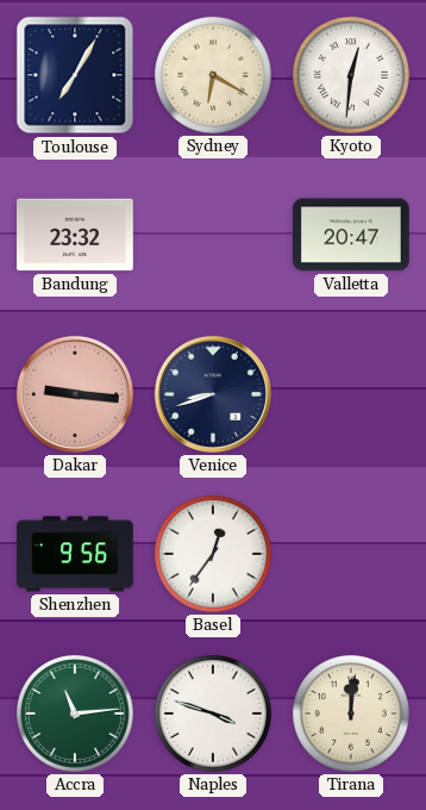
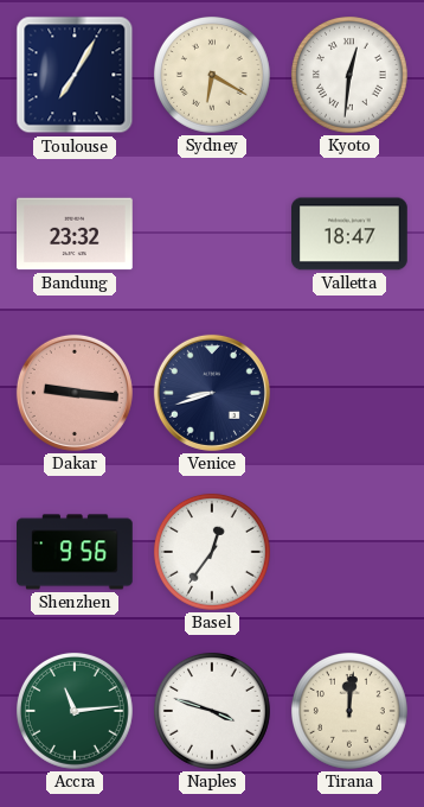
Valletta: 20:47 -> 18:47
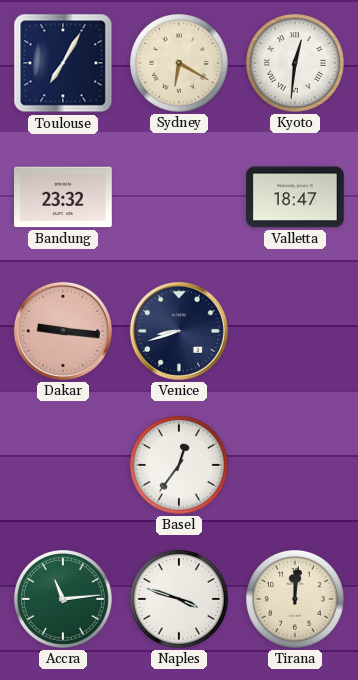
Shenzhen: 9:56 -> none
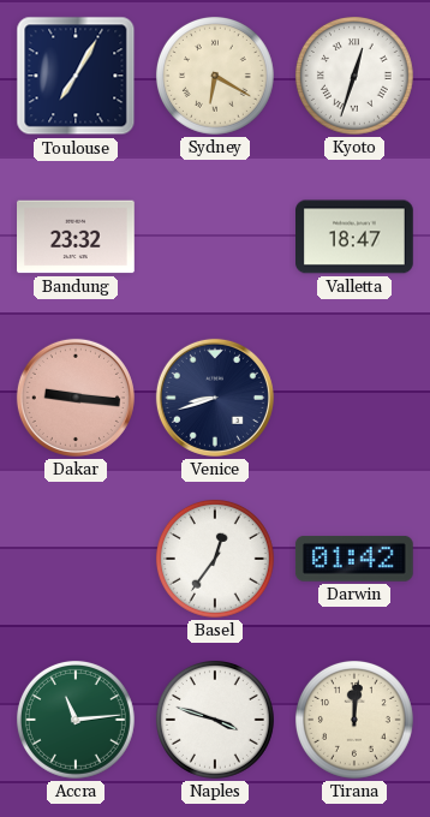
Kyoto: 12:31 -> 12:33
Darwin: none -> 01:42
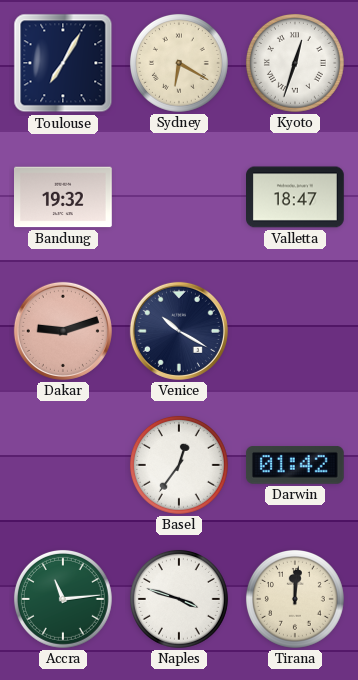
Bandung: 23:32 -> 19:32
Dakar: 9:16 -> 9:12
Venice: 8:42 -> 10:20
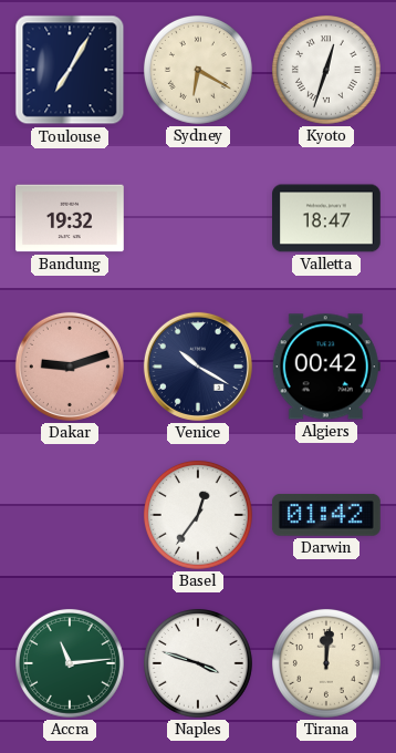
Algiers: none -> 00:42
